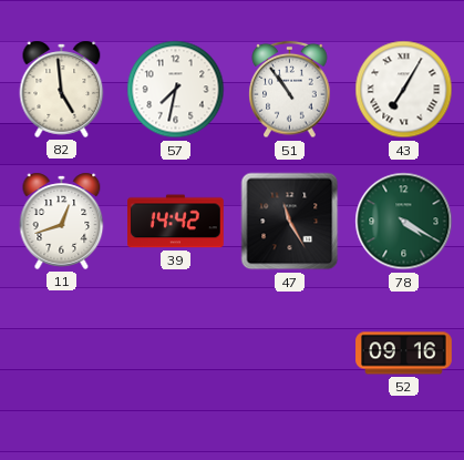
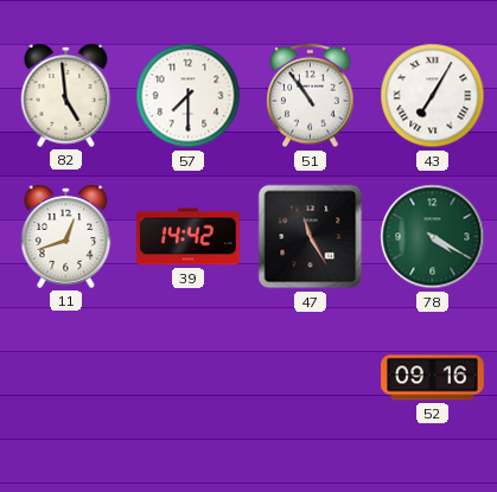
57: 7:32 -> 7:30
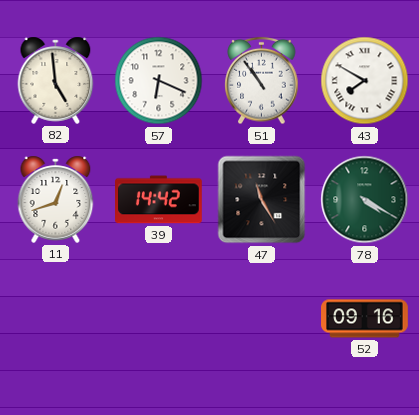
57: 7:30 -> 6:19
43: 7:05 -> 7:50
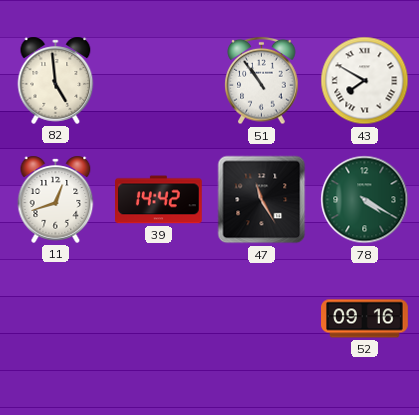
57: 6:19 -> none
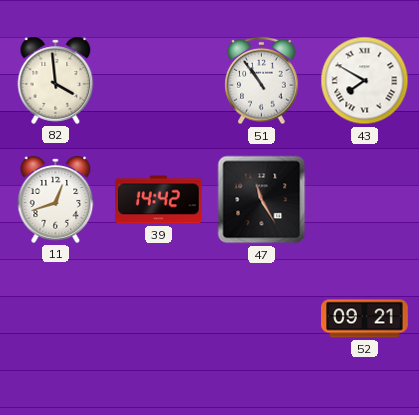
82: 4:59 -> 3:59
78: 4:20 -> none
52: 09:16 -> 09:21
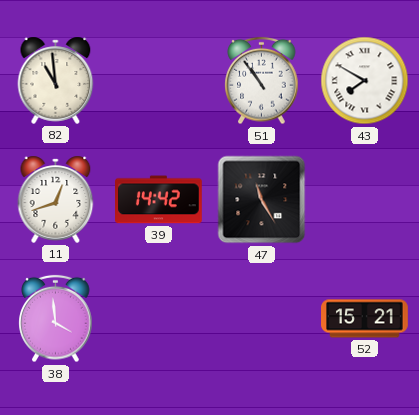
82: 3:59 -> 10:59
38: none -> 3:59
52: 09:21 -> 15:21
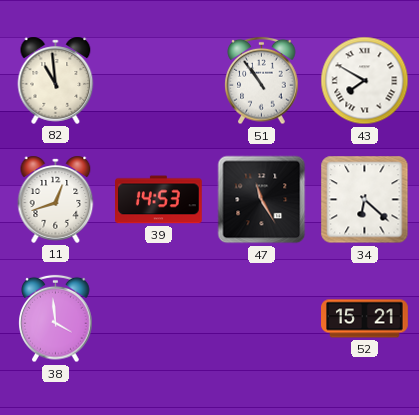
39: 14:42 -> 14:53
34: none -> 6:22
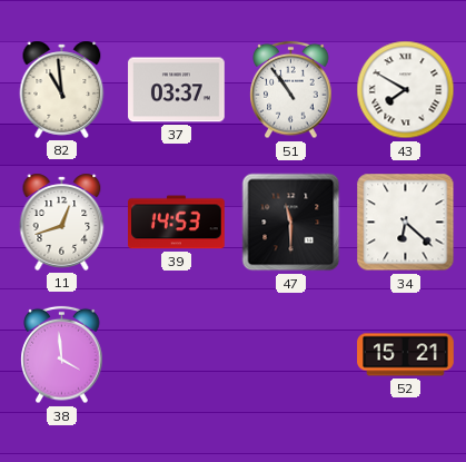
37: none -> 03:37
47: 11:25 -> 11:30
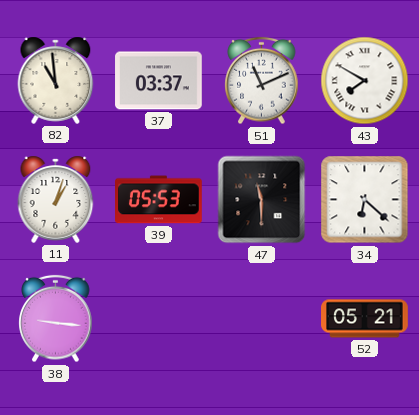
51: 10:54 -> 11:11
11: 12:42 -> 1:03
39: 14:53 -> 05:53
38: 3:59 -> 9:16
52: 15:21 -> 05:21
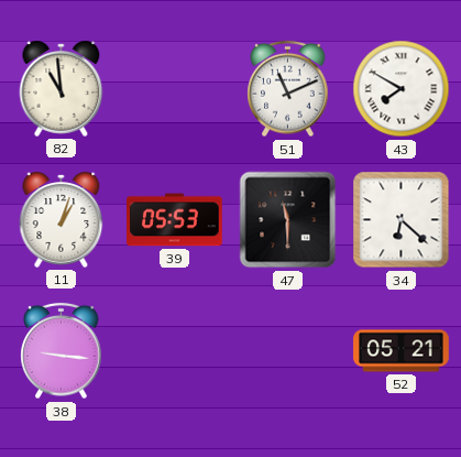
37: 03:37 -> none
